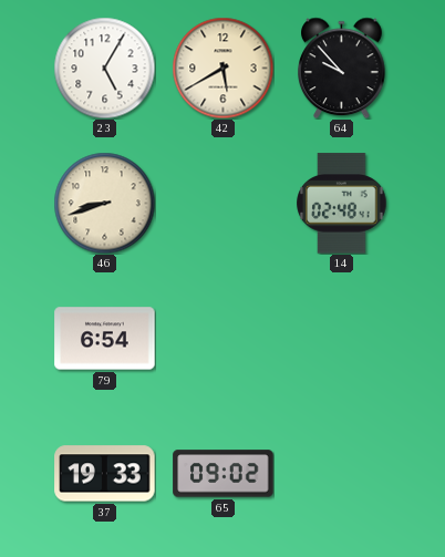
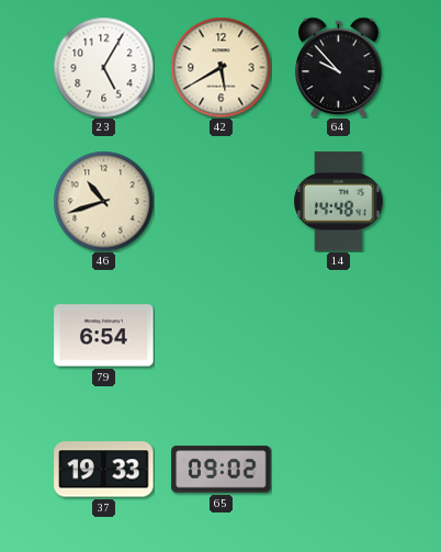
46: 8:42 -> 10:42
14: 02:48 -> 14:48
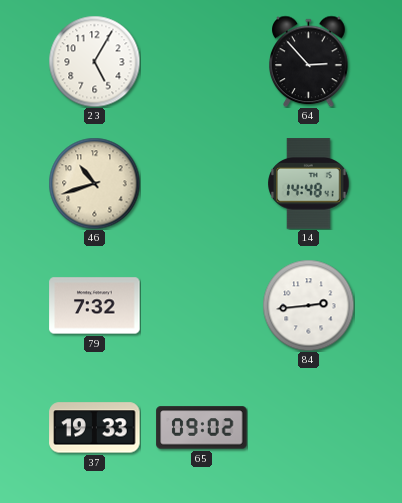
42: 5:40 -> none
64: 9:53 -> 2:53
79: 6:54 -> 7:32
84: none -> 2:44
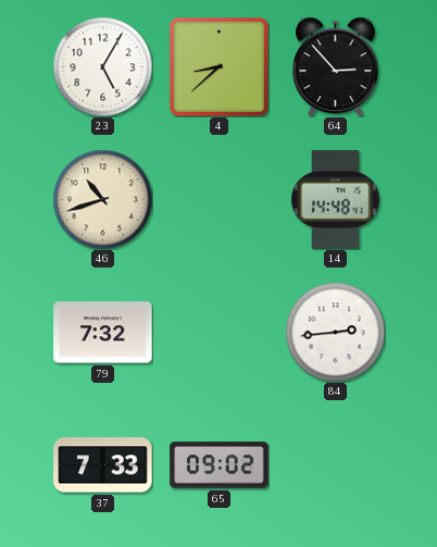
4: none -> 8:38
37: 19:33 -> 7:33
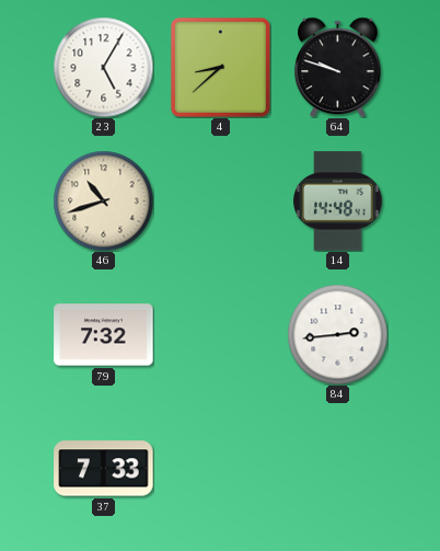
64: 2:53 -> 9:48
65: 09:02 -> none
